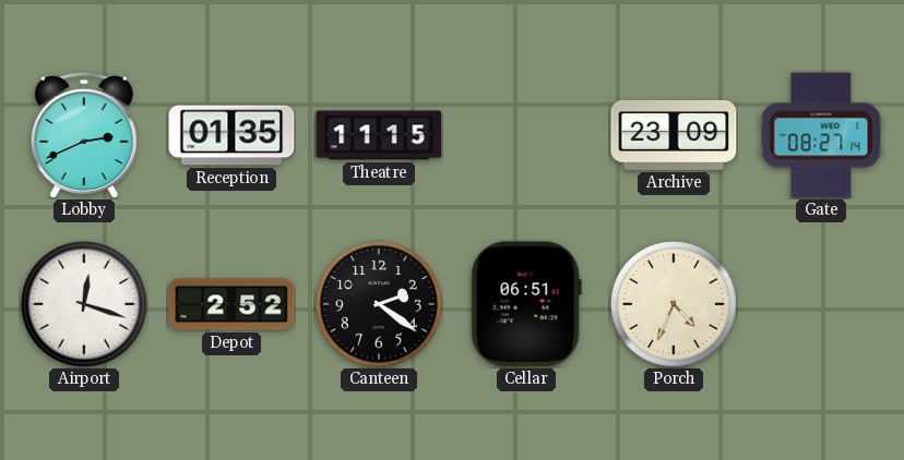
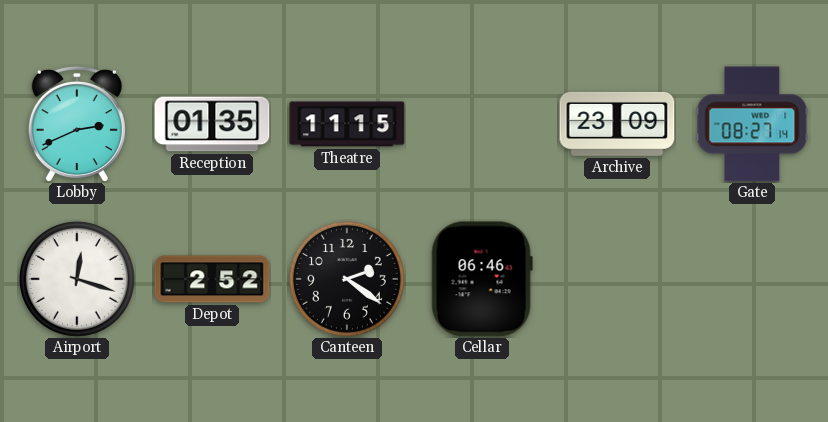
Cellar: 06:51 -> 06:46
Porch: 4:34 -> none
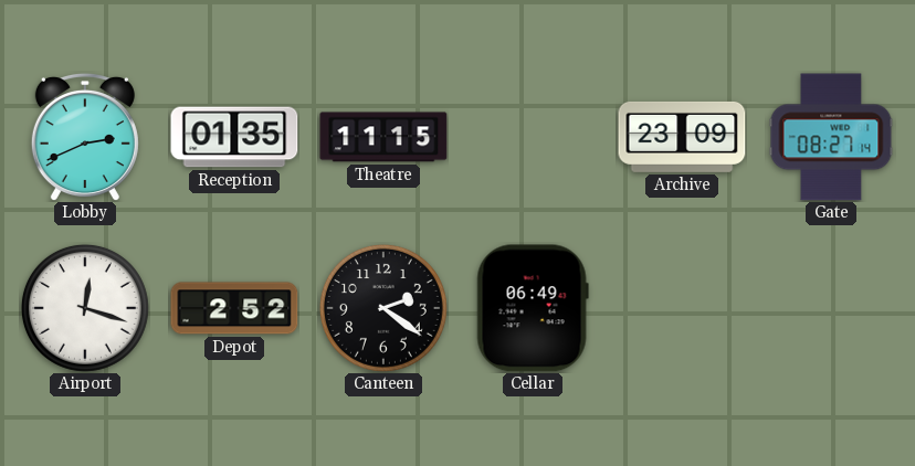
Cellar: 06:46 -> 06:49
